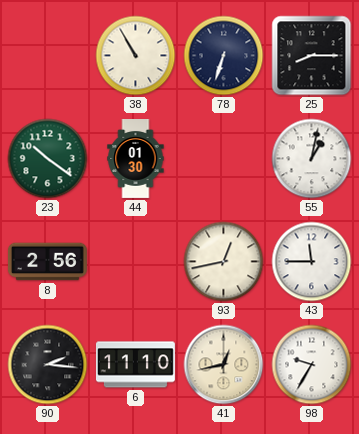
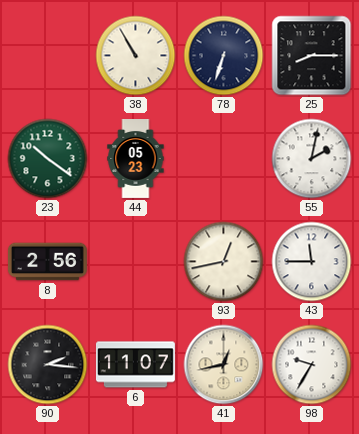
44: 01:30 -> 05:23
55: 1:02 -> 2:02
6: 11:10 -> 11:07
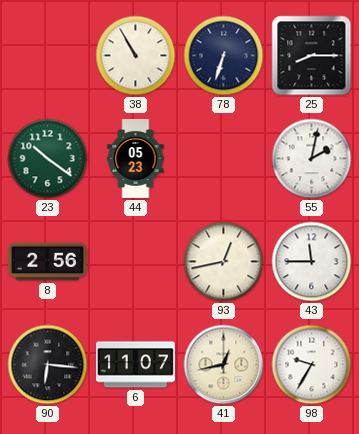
90: 2:16 -> 6:16
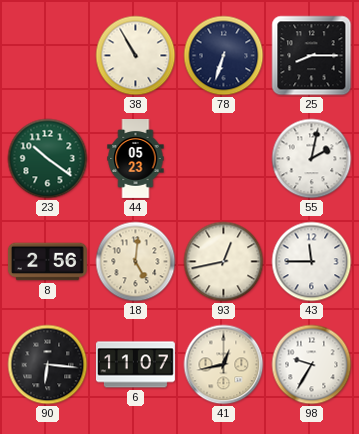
18: none -> 5:01
